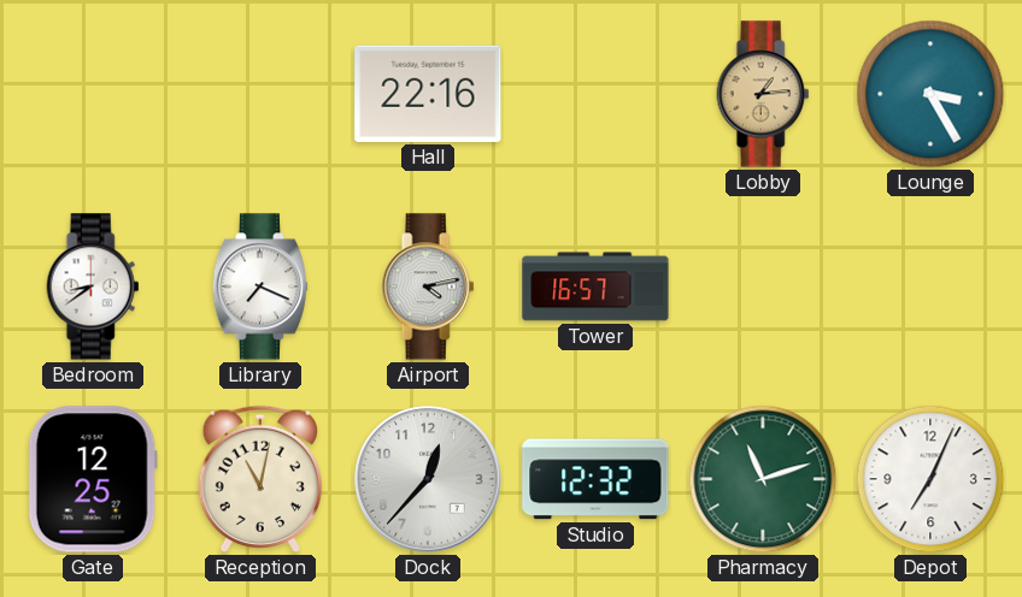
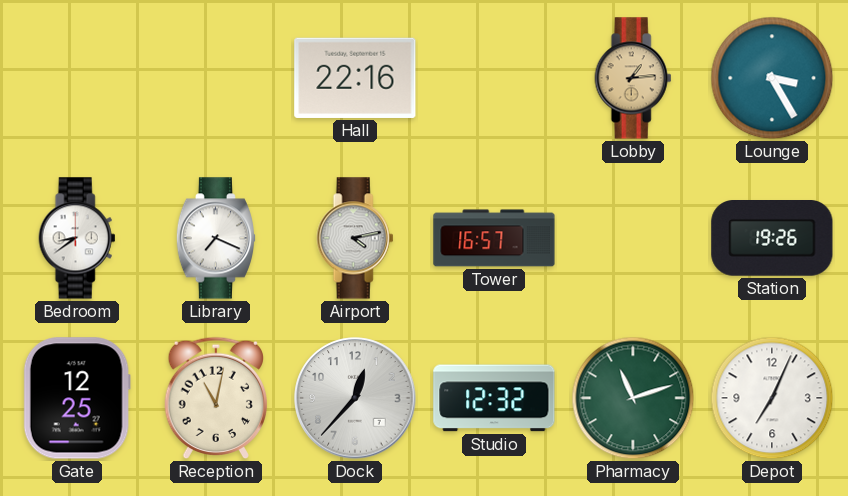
Station: none -> 19:26
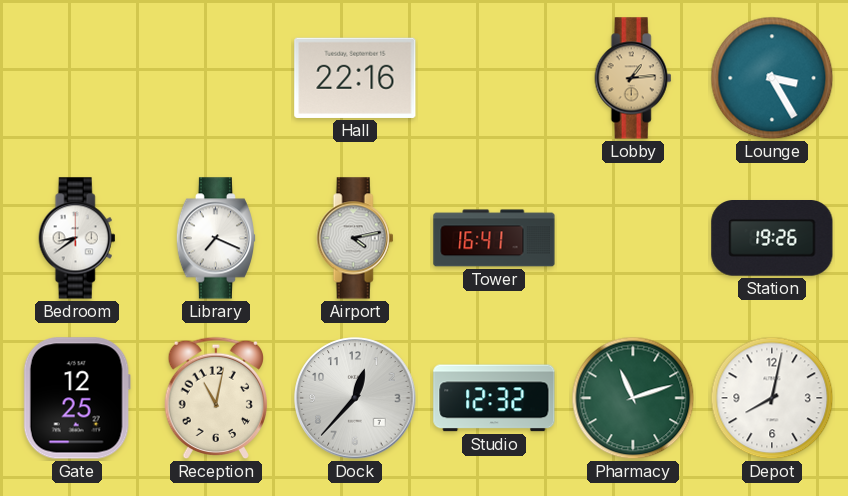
Tower: 16:57 -> 16:41
Depot: 7:04 -> 8:02
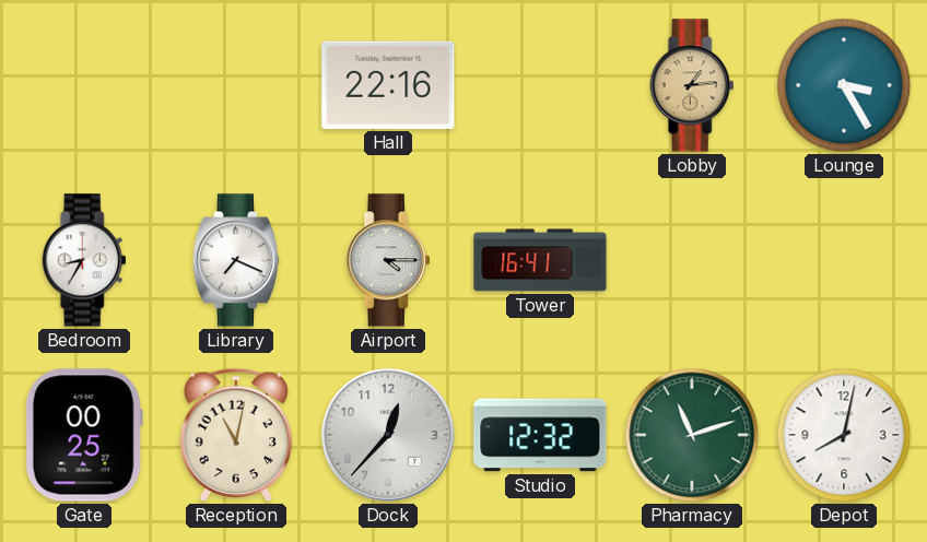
Bedroom: 8:39 -> 8:35
Airport: 4:13 -> 4:15
Station: 19:26 -> none
Gate: 12:25 -> 00:25
